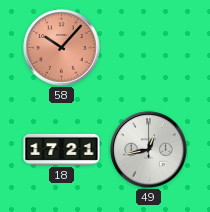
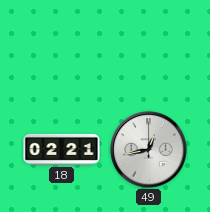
58: 10:07 -> none
18: 17:21 -> 02:21
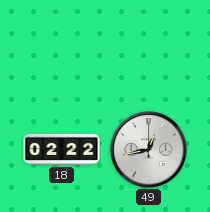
18: 02:21 -> 02:22
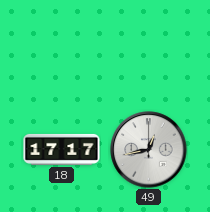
18: 02:22 -> 17:17
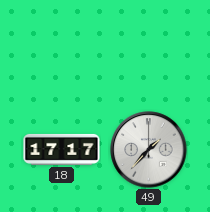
49: 12:43 -> 1:37
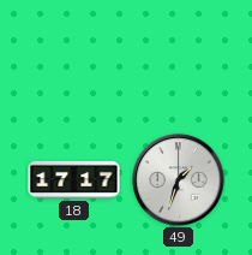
49: 1:37 -> 1:33
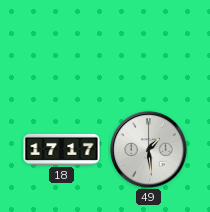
49: 1:33 -> 1:29
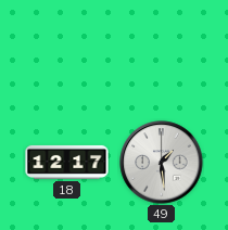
18: 17:17 -> 12:17
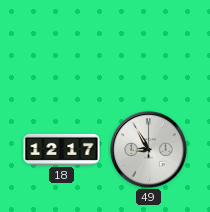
49: 1:29 -> 8:55
